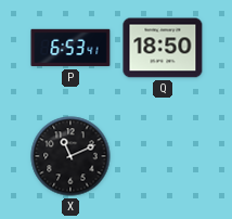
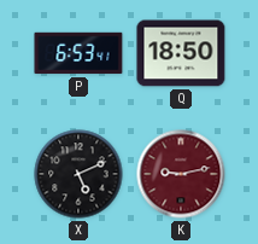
X: 11:11 -> 5:11
K: none -> 9:13
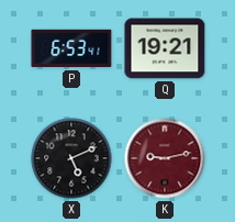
Q: 18:50 -> 19:21
